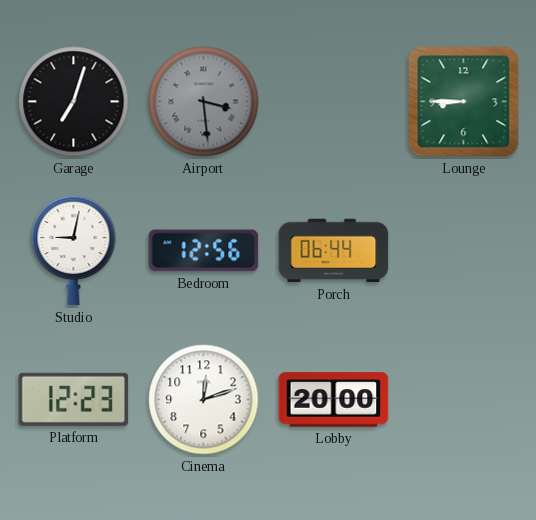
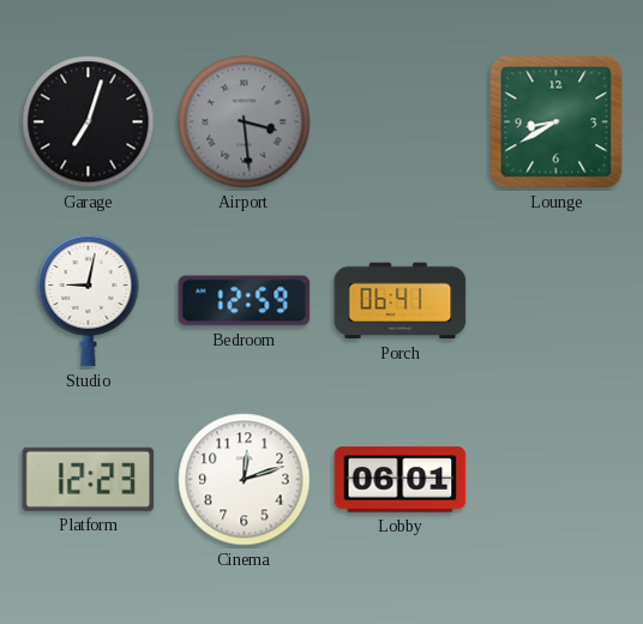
Lounge: 8:45 -> 8:40
Bedroom: 12:56 -> 12:59
Porch: 06:44 -> 06:41
Lobby: 20:00 -> 06:01
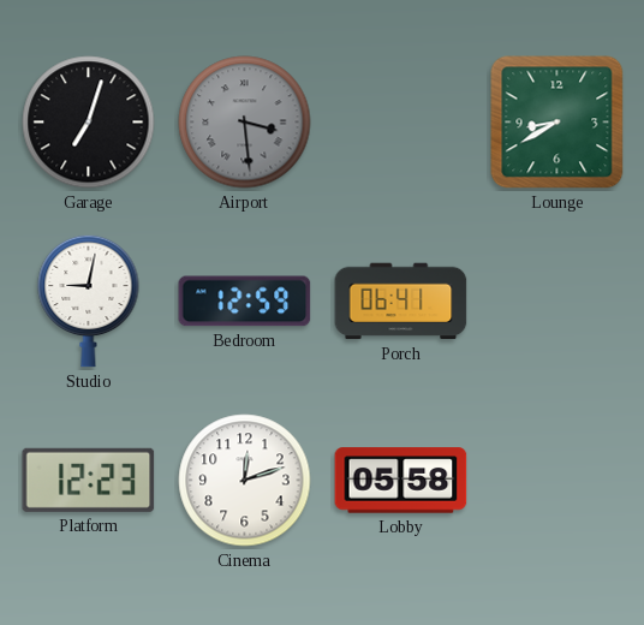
Lobby: 06:01 -> 05:58
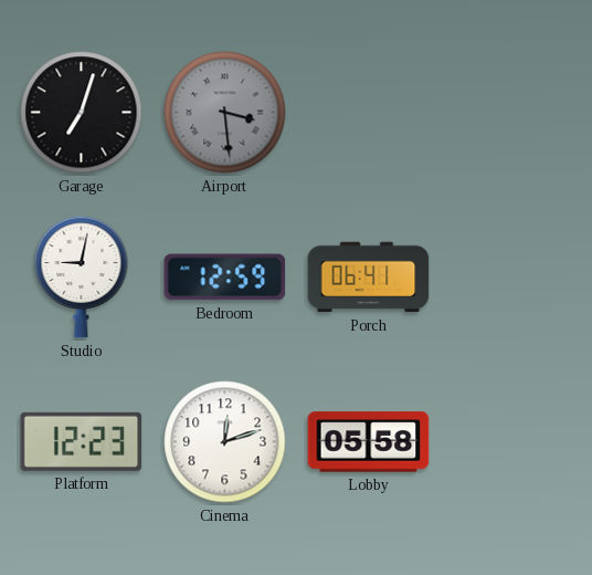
Lounge: 8:40 -> none
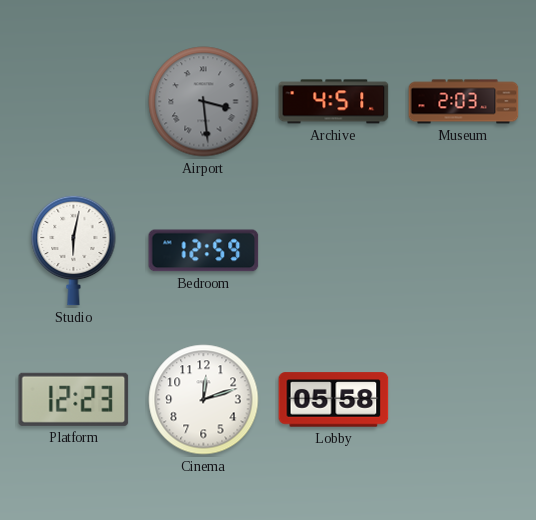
Garage: 7:03 -> none
Archive: none -> 4:51
Museum: none -> 2:03
Studio: 9:02 -> 6:02
Porch: 06:41 -> none
